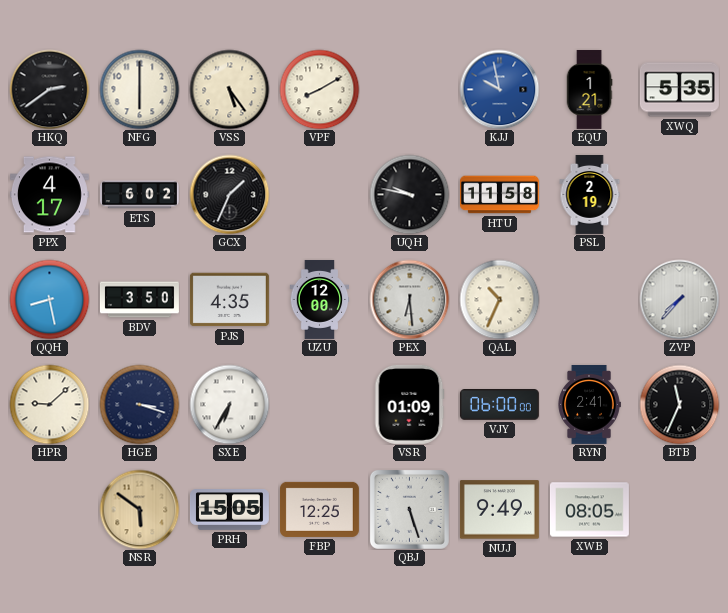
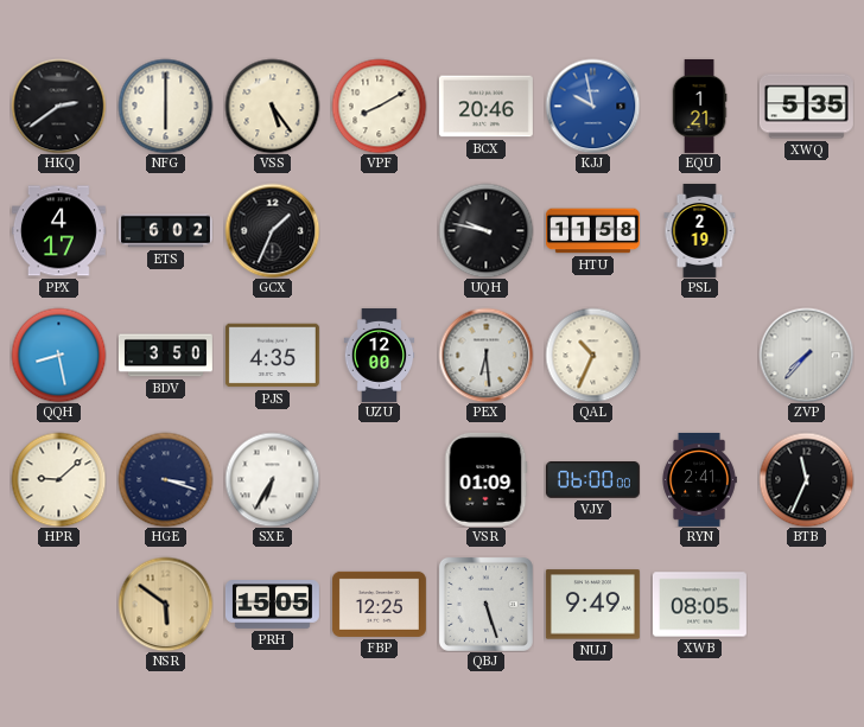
BCX: none -> 20:46
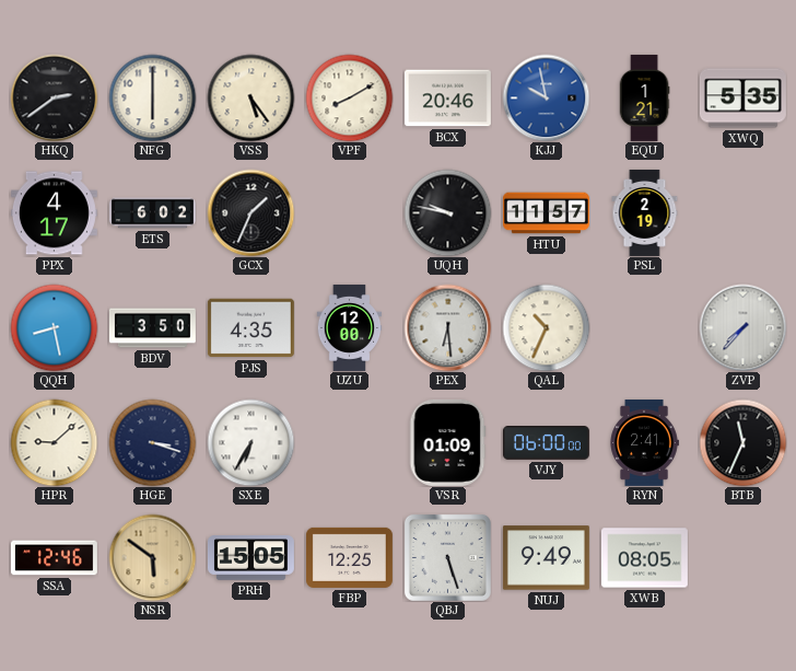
HTU: 11:58 -> 11:57
SSA: none -> 12:46
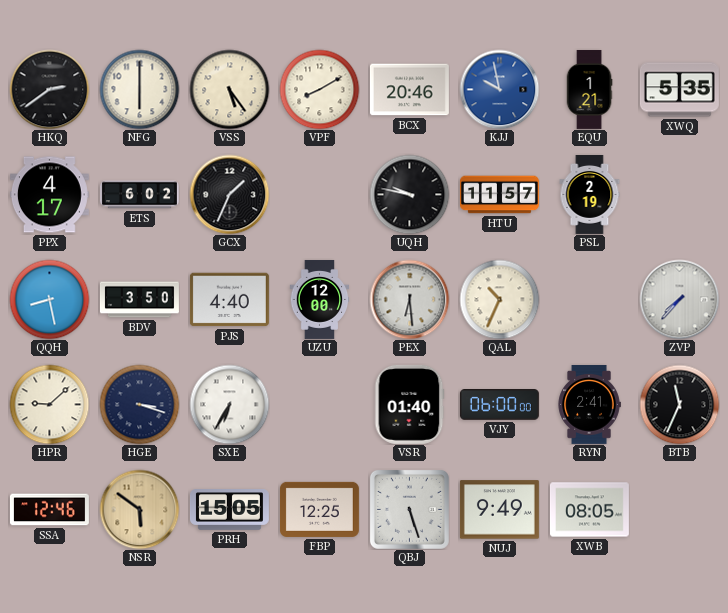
PJS: 4:35 -> 4:40
VSR: 01:09 -> 01:40
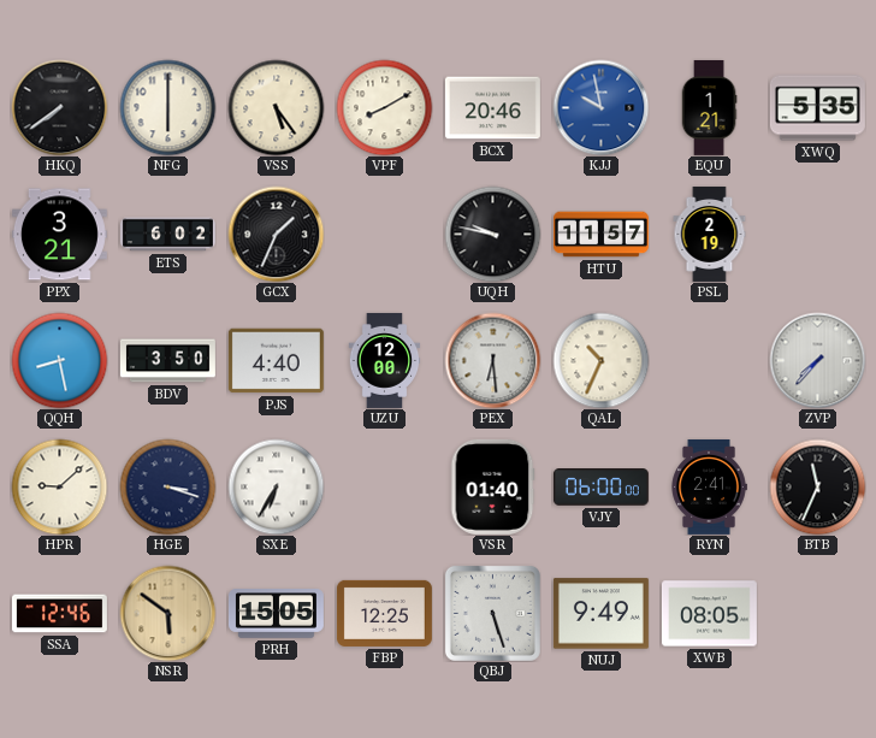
HKQ: 2:39 -> 7:39
PPX: 4:17 -> 3:21
